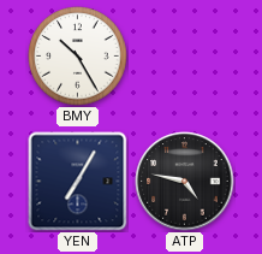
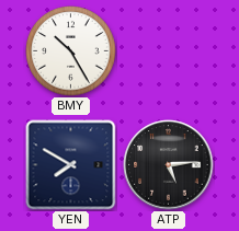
YEN: 7:05 -> 7:50
ATP: 4:47 -> 5:14
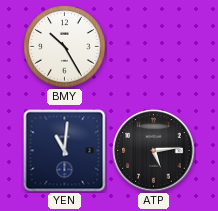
YEN: 7:50 -> 11:01
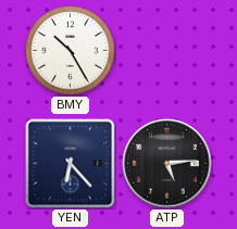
YEN: 11:01 -> 6:23
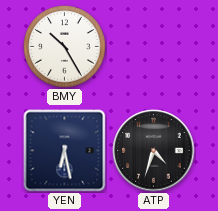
YEN: 6:23 -> 6:28
ATP: 5:14 -> 4:33
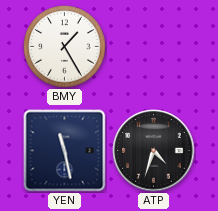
BMY: 10:25 -> 1:25
YEN: 6:28 -> 11:28
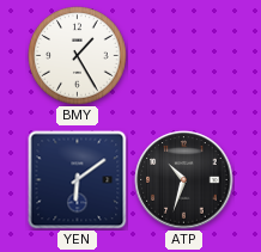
YEN: 11:28 -> 6:09
ATP: 4:33 -> 10:33
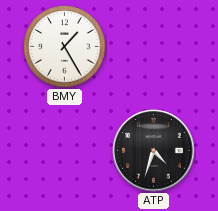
YEN: 6:09 -> none
ATP: 10:33 -> 4:33
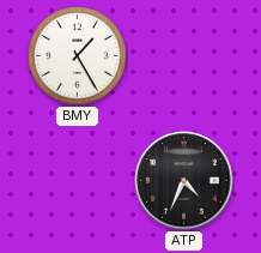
ATP: 4:33 -> 4:34
